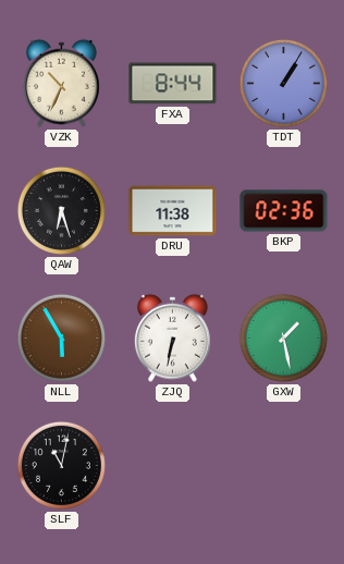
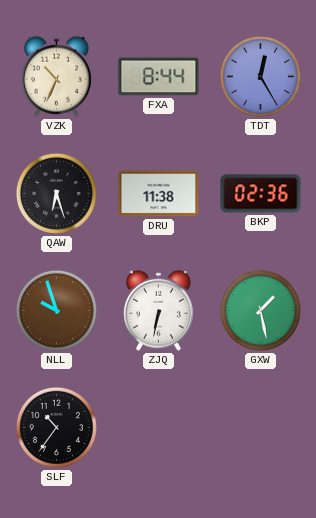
TDT: 1:05 -> 12:25
NLL: 5:55 -> 9:57
SLF: 11:02 -> 10:36
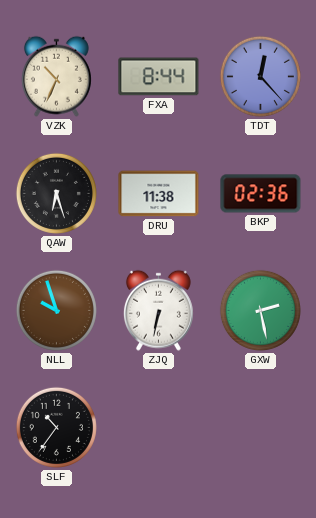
TDT: 12:25 -> 12:23
GXW: 1:28 -> 2:28
